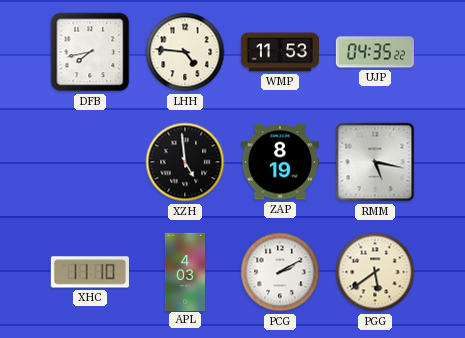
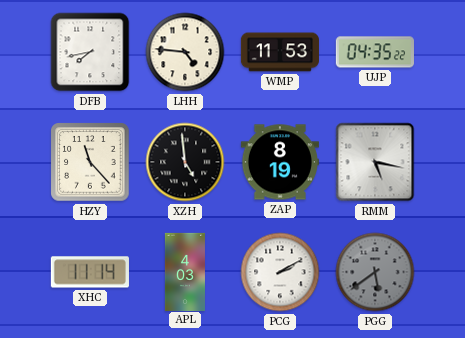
HZY: none -> 11:23
XHC: 11:10 -> 11:14
PGG dial: cream -> grey
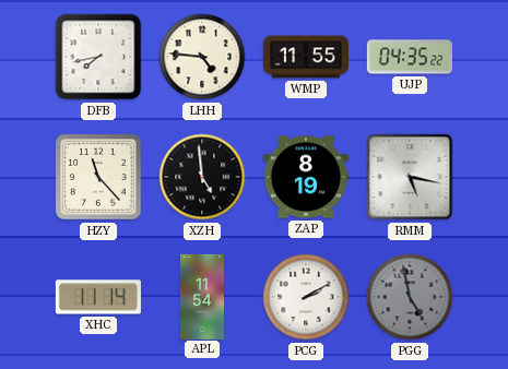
WMP: 11:53 -> 11:55
APL: 4:03 -> 11:54
PGG: 5:39 -> 4:58
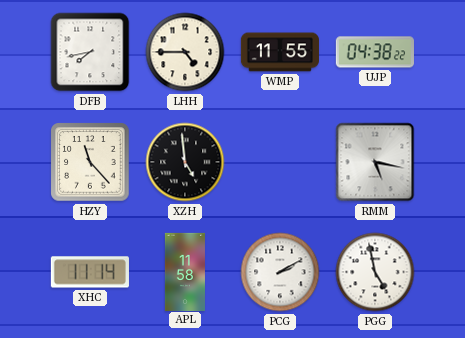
LHH: 4:46 -> 4:45
UJP: 04:35 -> 04:38
ZAP: 8:19 -> none
APL: 11:54 -> 11:58
PGG dial: grey -> white
